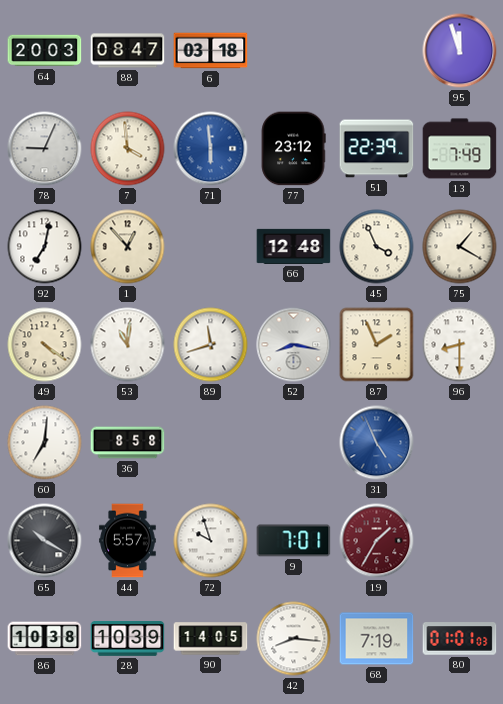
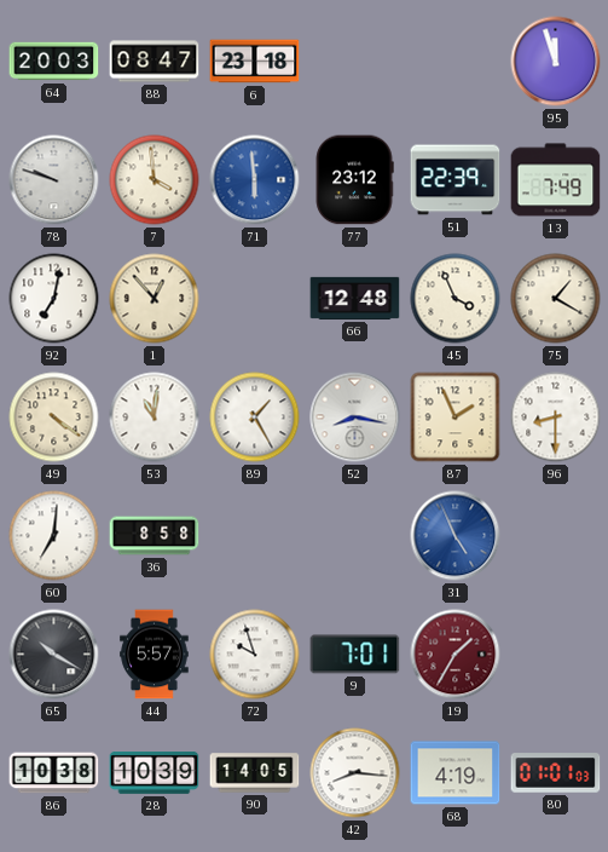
6: 03:18 -> 23:18
78: 9:04 -> 9:48
89: 11:42 -> 1:25
68: 7:19 -> 4:19
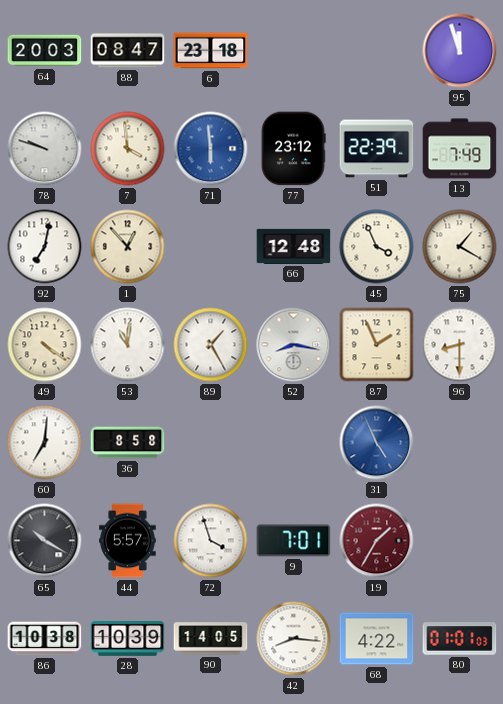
72: 9:57 -> 3:57
68: 4:19 -> 4:22
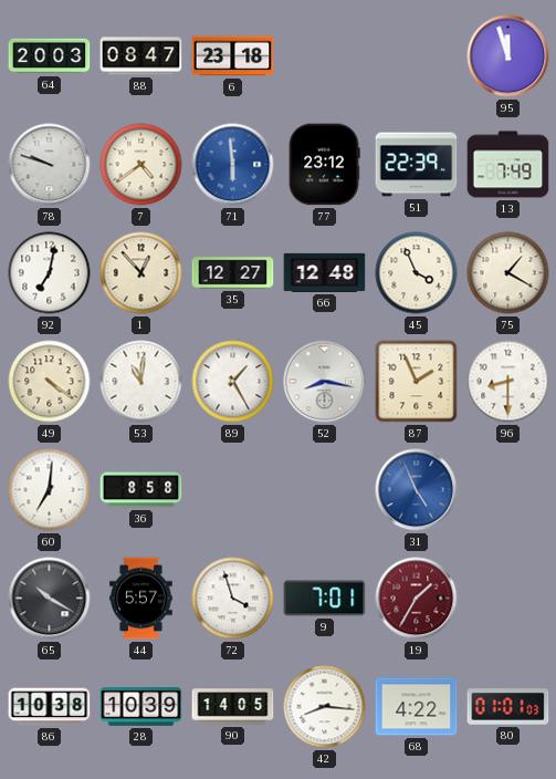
7: 3:59 -> 4:39
35: none -> 12:27
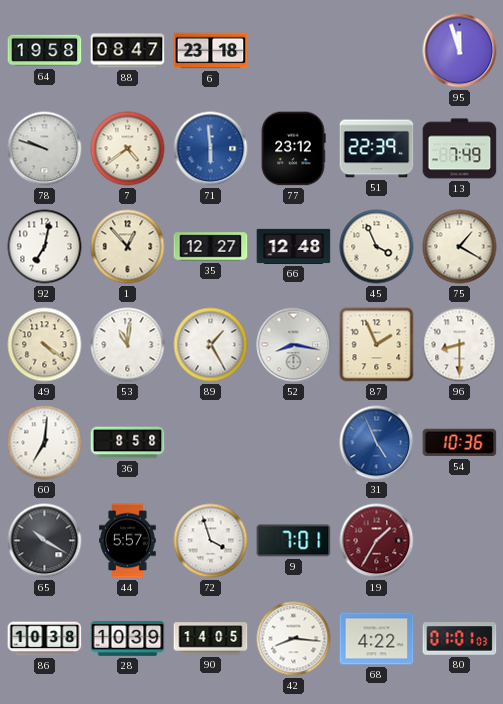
64: 20:03 -> 19:58
54: none -> 10:36
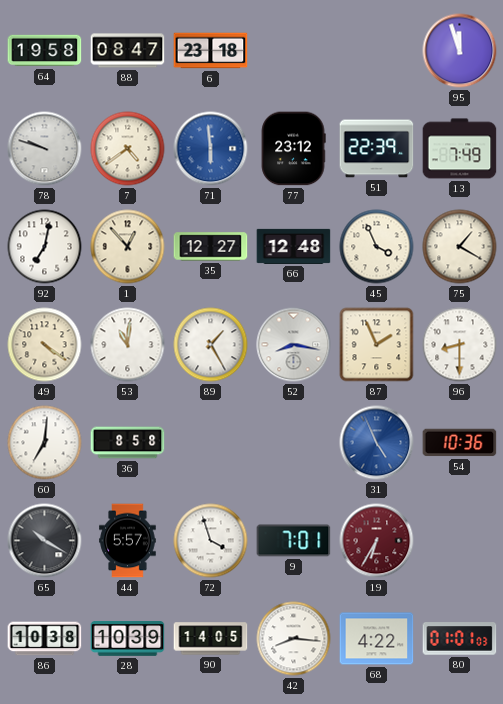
19: 1:35 -> 6:35
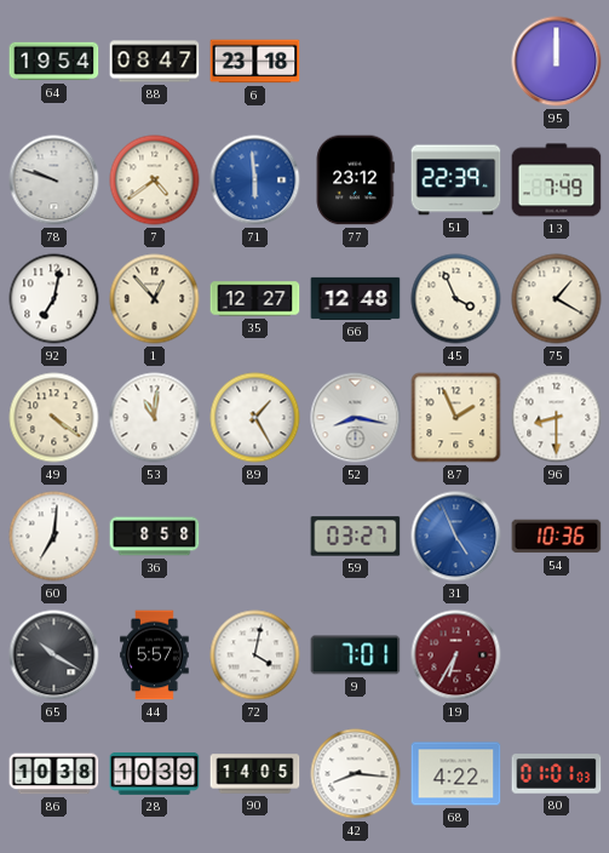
64: 19:58 -> 19:54
95: 11:57 -> 12:00
59: none -> 03:27
72: 3:57 -> 4:02
